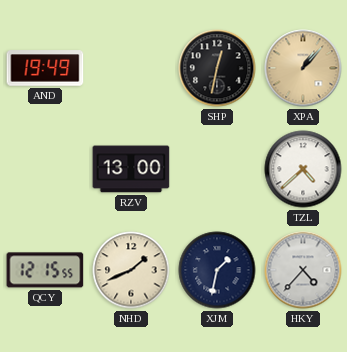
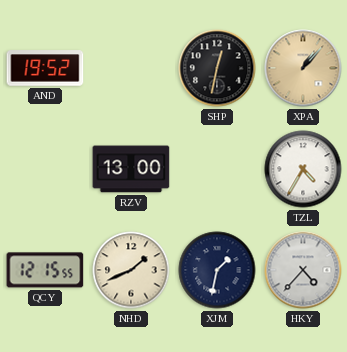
AND: 19:49 -> 19:52
TZL: 4:38 -> 4:35
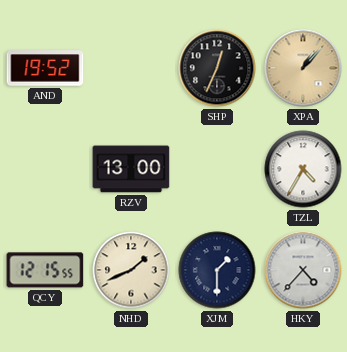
SHP: 12:32 -> 12:34
XJM: 1:32 -> 1:30
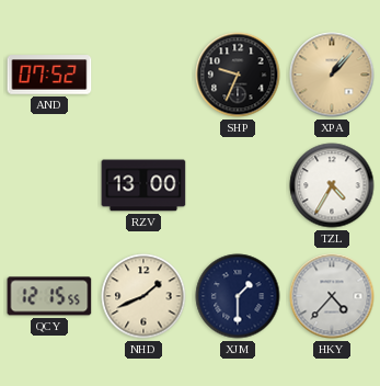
AND: 19:52 -> 07:52
SHP: 12:34 -> 9:34
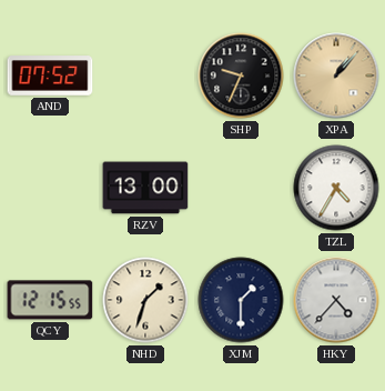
NHD: 1:41 -> 1:33
